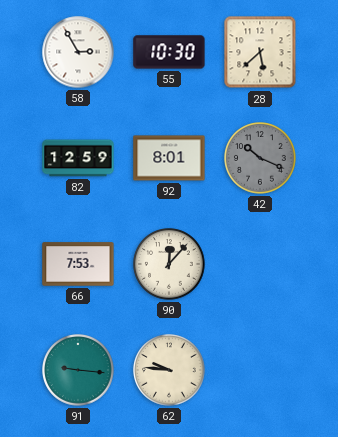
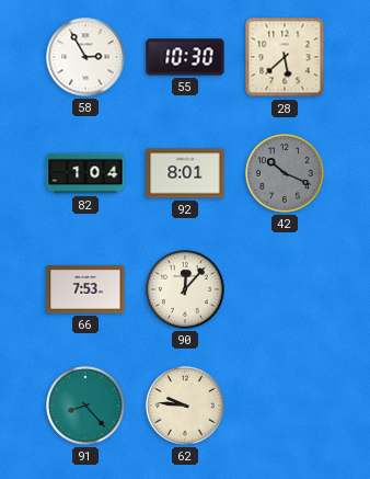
82: 12:59 -> 1:04
91: 9:16 -> 8:23
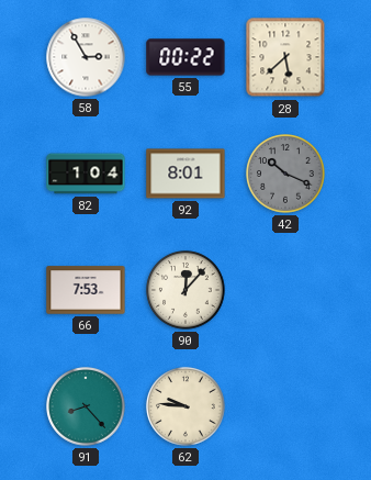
55: 10:30 -> 00:22
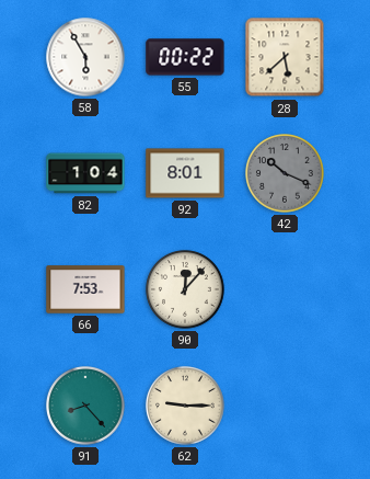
58: 2:55 -> 5:55
62: 9:46 -> 9:15
